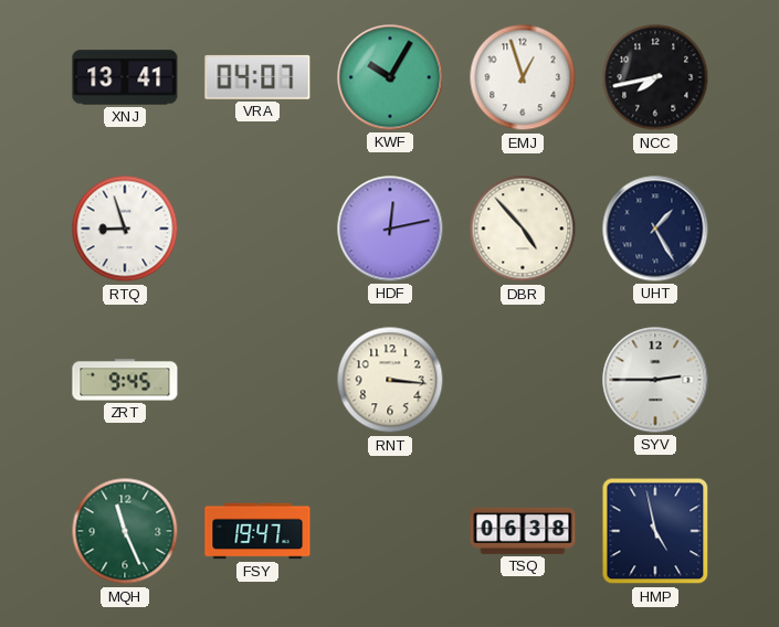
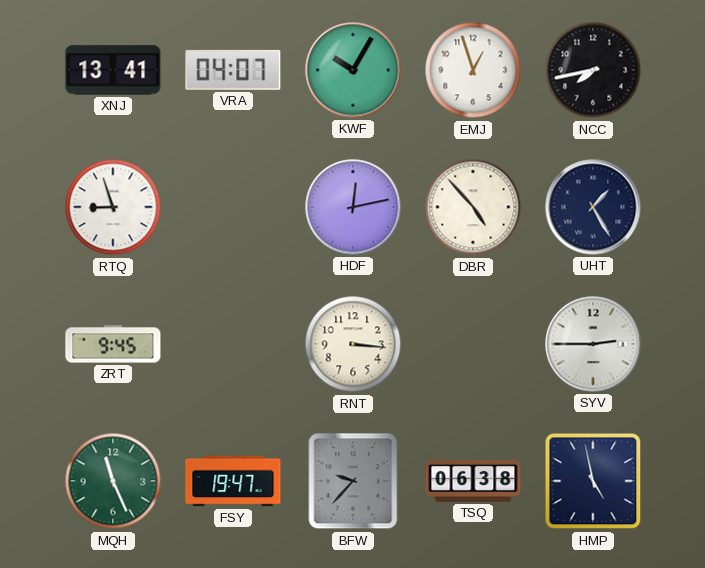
BFW: none -> 9:37
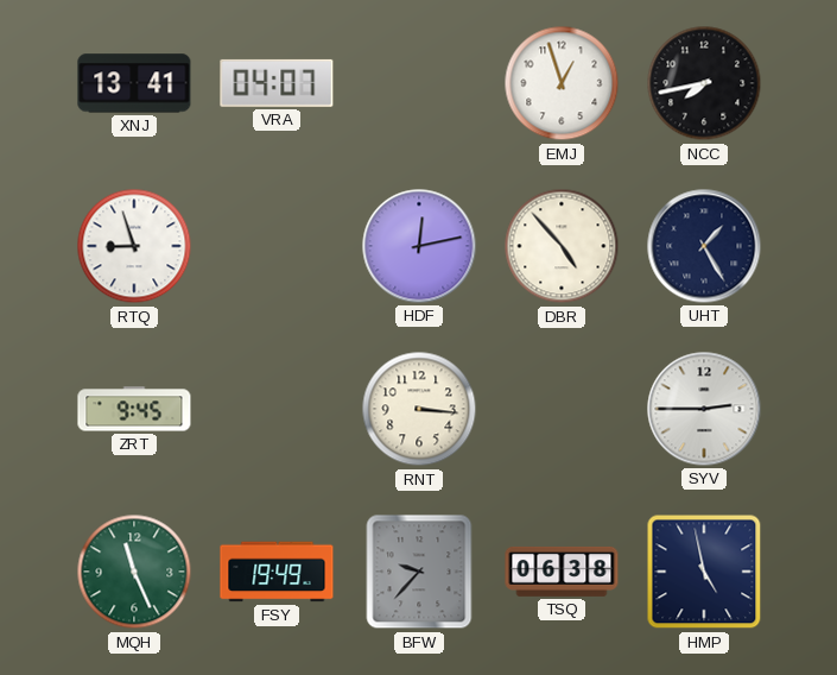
KWF: 10:05 -> none
FSY: 19:47 -> 19:49
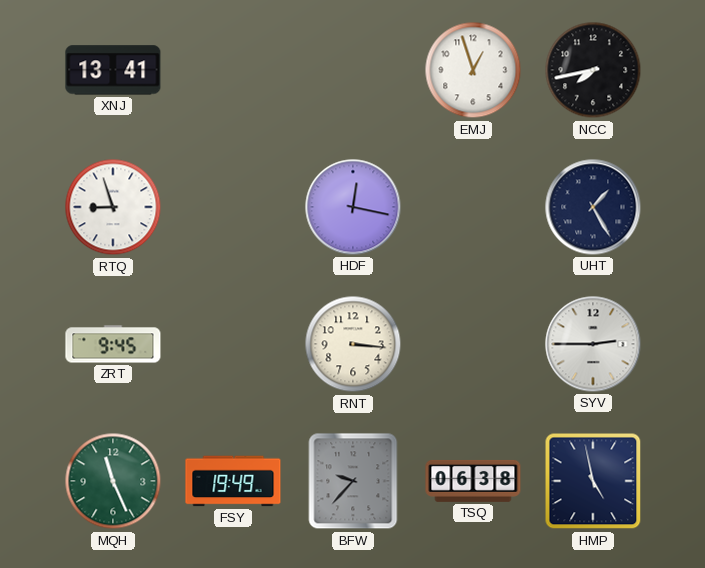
VRA: 04:07 -> none
HDF: 12:13 -> 12:17
DBR: 4:53 -> none
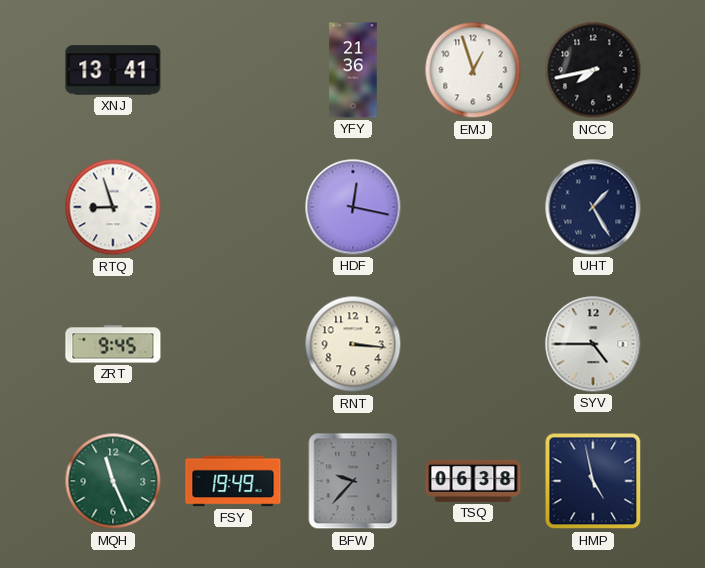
YFY: none -> 21:36
SYV: 2:45 -> 4:45
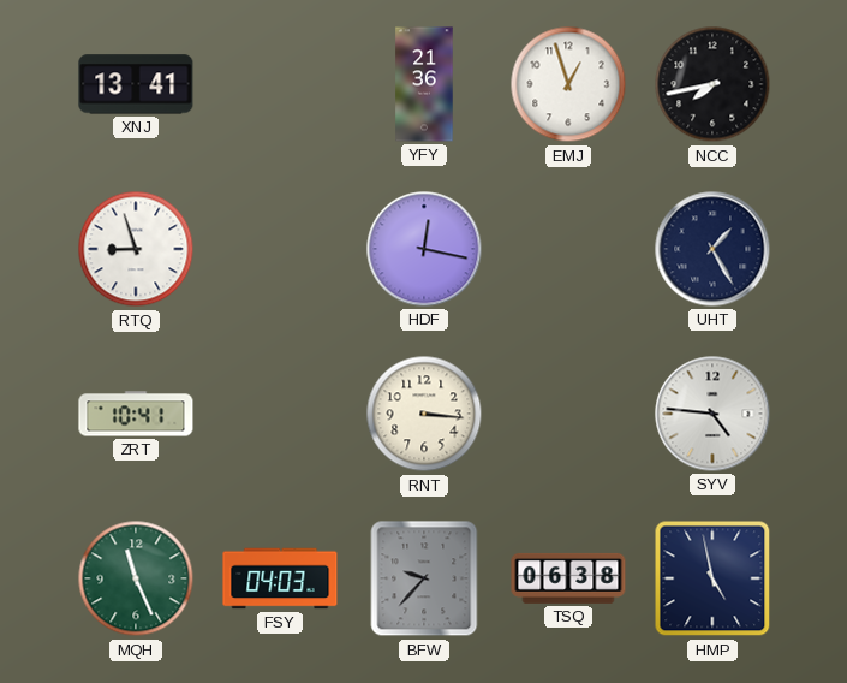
ZRT: 9:45 -> 10:41
SYV: 4:45 -> 4:46
FSY: 19:49 -> 04:03
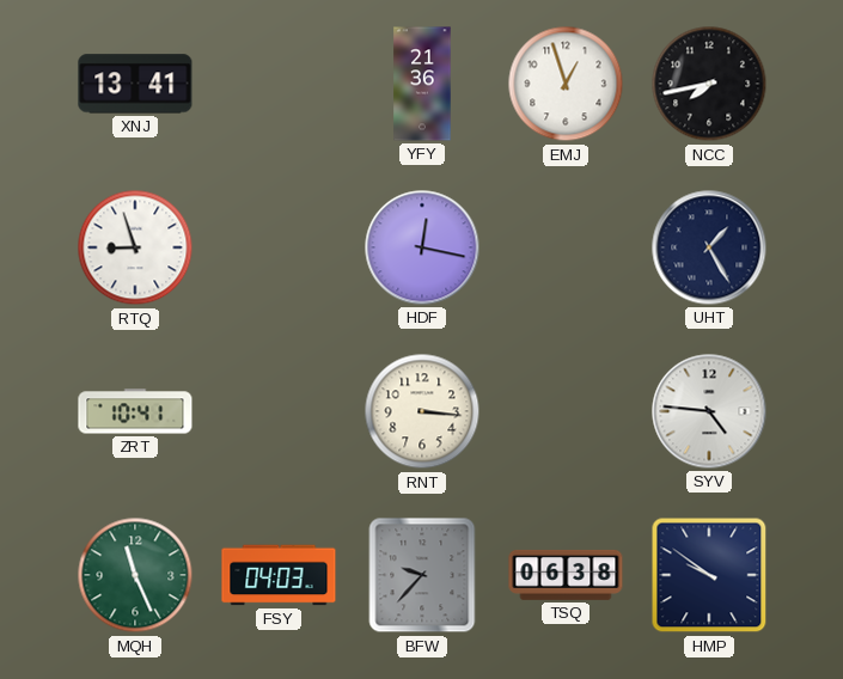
HMP: 4:58 -> 9:51
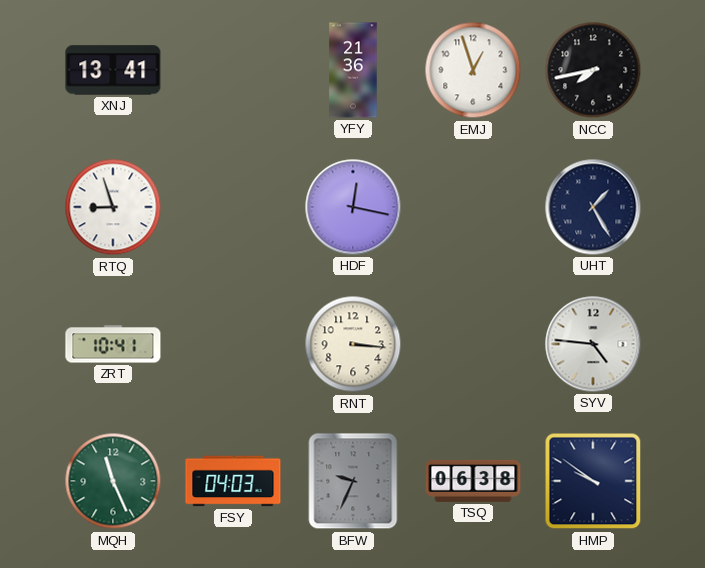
BFW: 9:37 -> 9:34
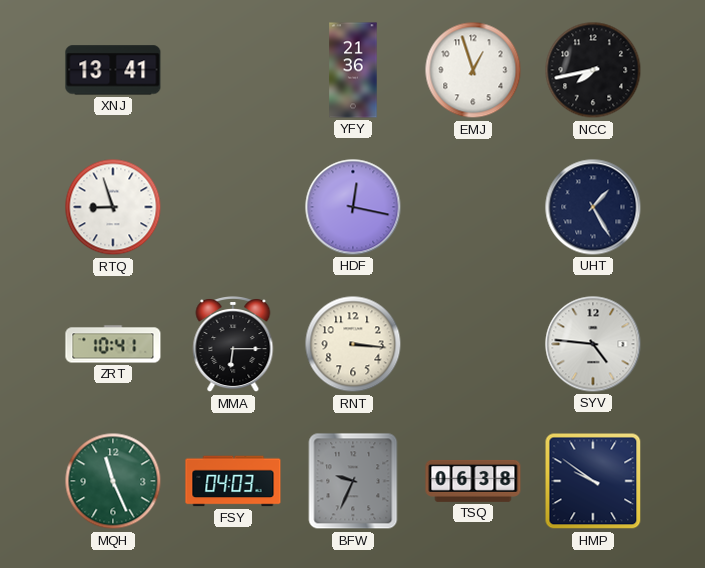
MMA: none -> 6:15
